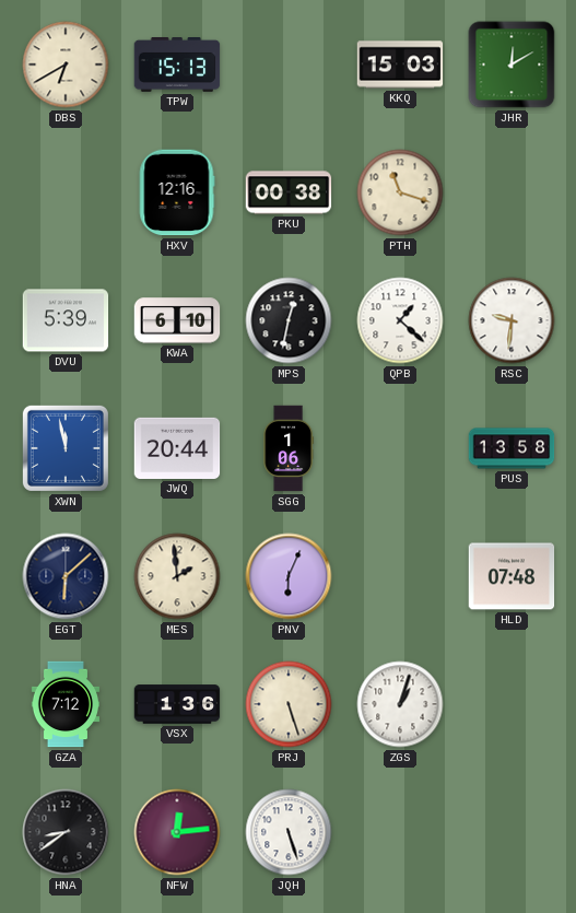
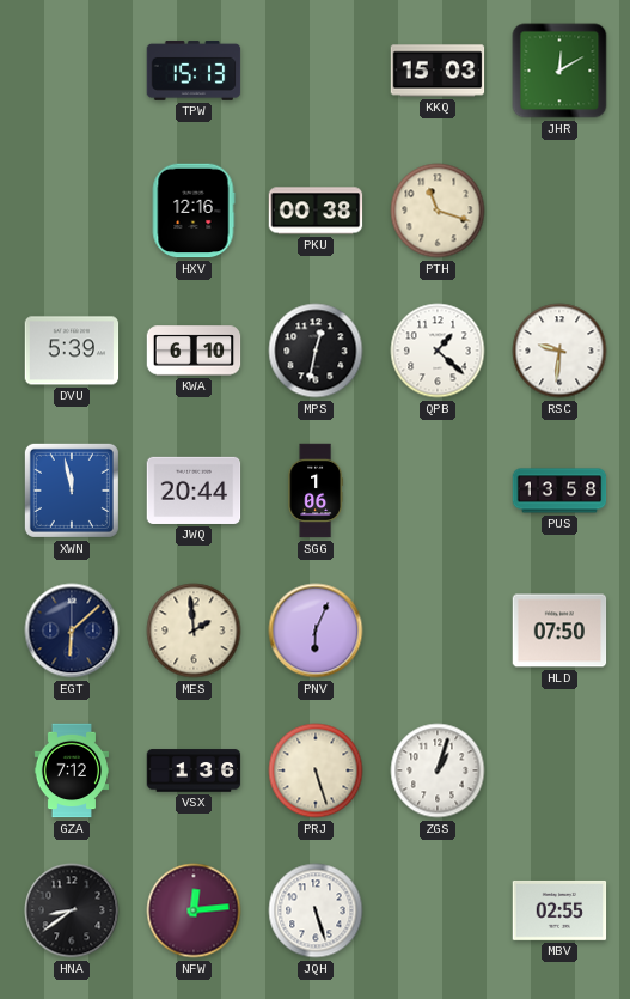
DBS: 6:40 -> none
HLD: 07:48 -> 07:50
MBV: none -> 02:55
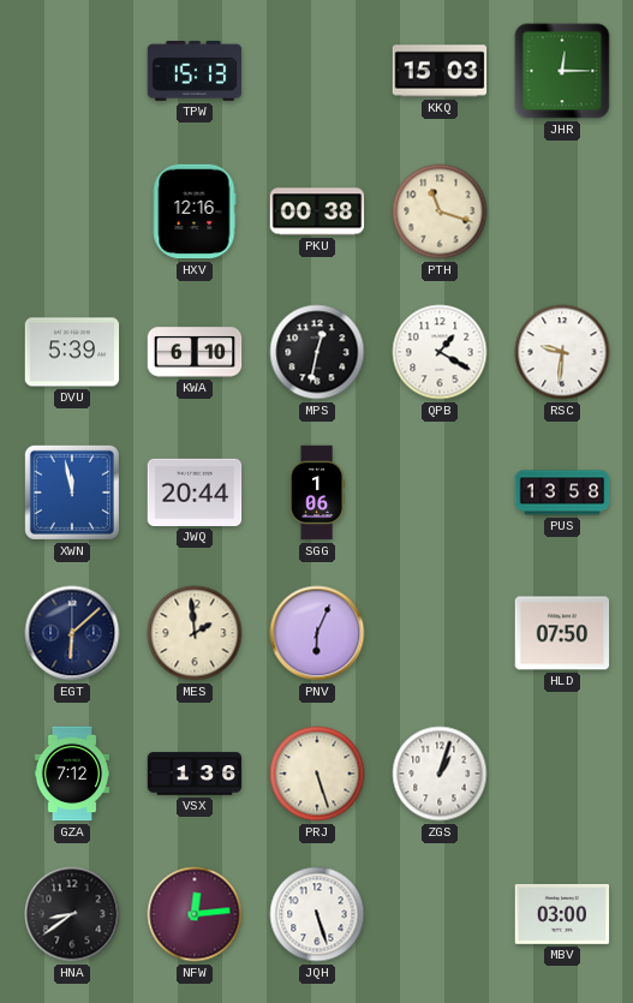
JHR: 12:10 -> 12:15
QPB: 1:22 -> 1:20
MBV: 02:55 -> 03:00
